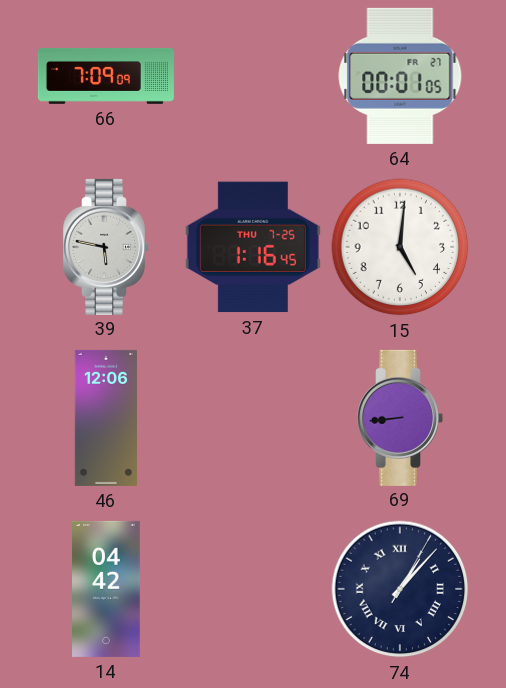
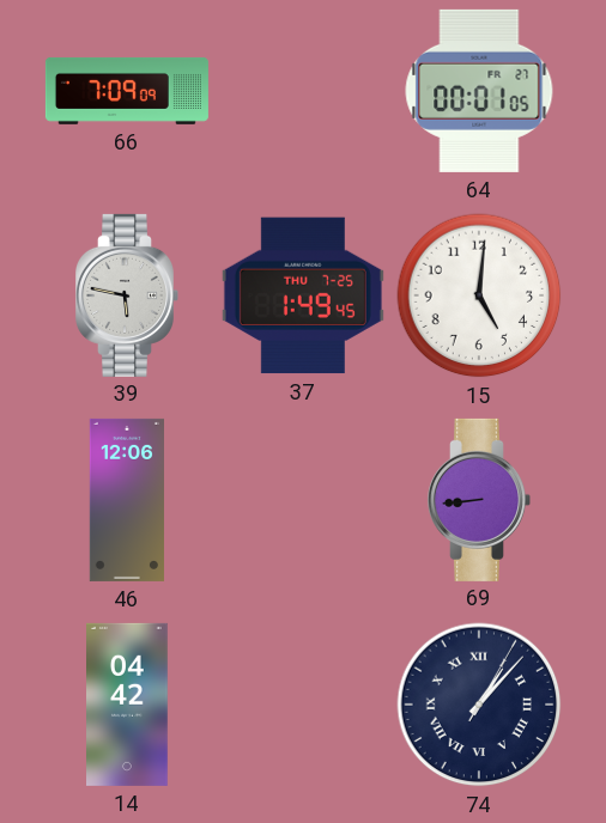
37: 1:16 -> 1:49
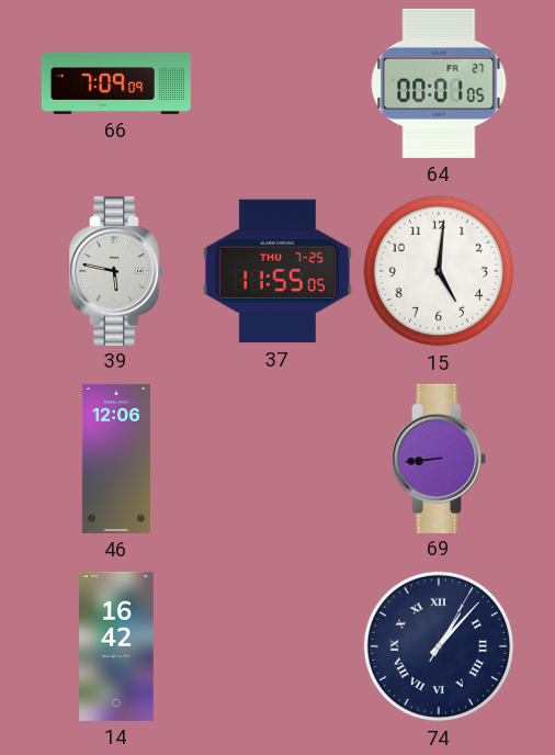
37: 1:49 -> 11:55
14: 04:42 -> 16:42
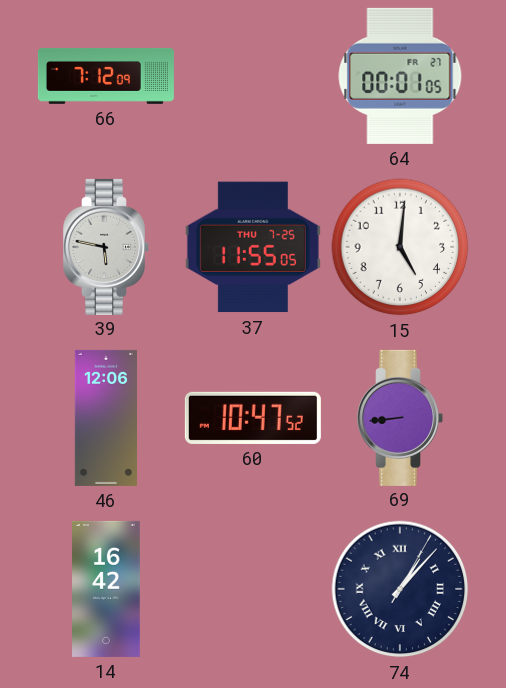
66: 7:09 -> 7:12
60: none -> 10:47
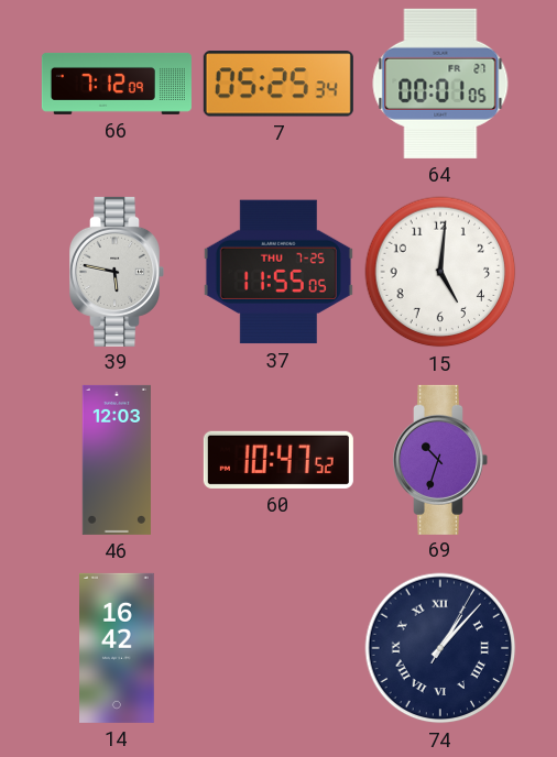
7: none -> 05:25
46: 12:06 -> 12:03
69: 8:44 -> 10:33
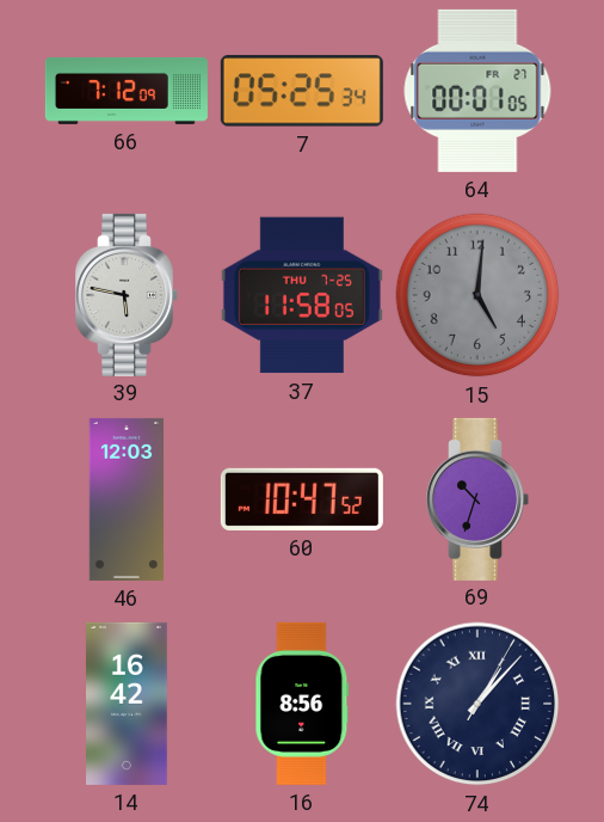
37: 11:55 -> 11:58
15 dial: white -> grey
16: none -> 8:56
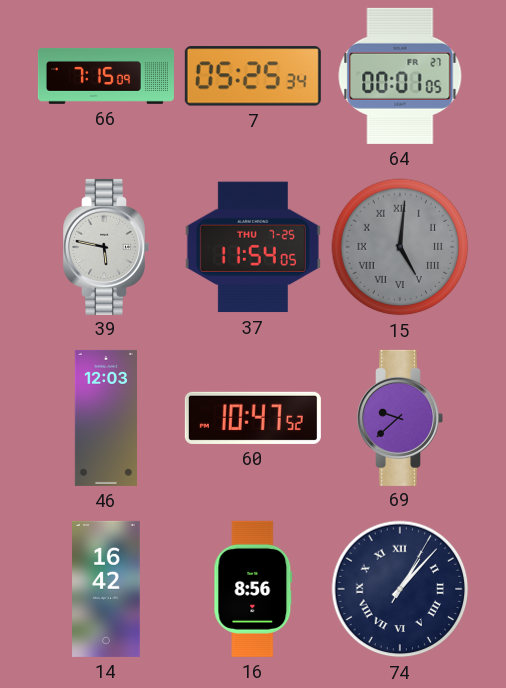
66: 7:12 -> 7:15
37: 11:58 -> 11:54
15 numerals: Arabic -> Roman
69: 10:33 -> 9:38
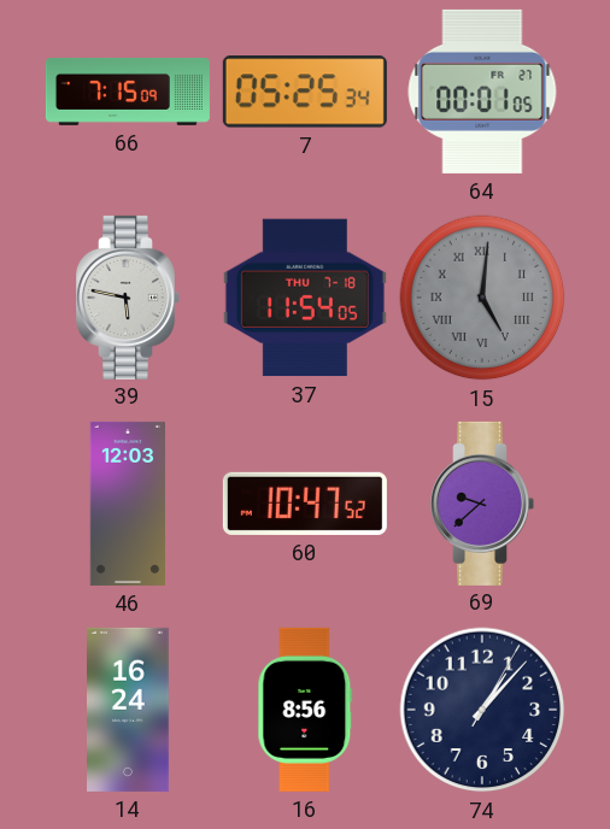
37 date: THU 7-25 -> THU 7-18
14: 16:42 -> 16:24
74 numerals: Roman -> Arabic
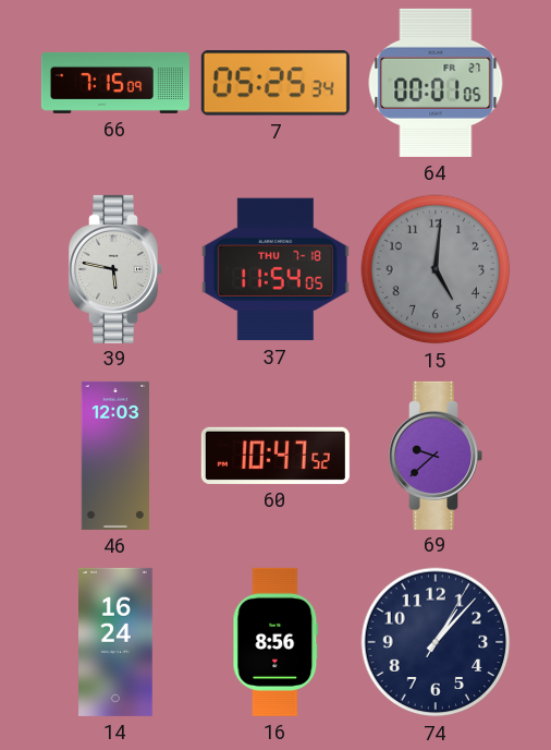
15 numerals: Roman -> Arabic
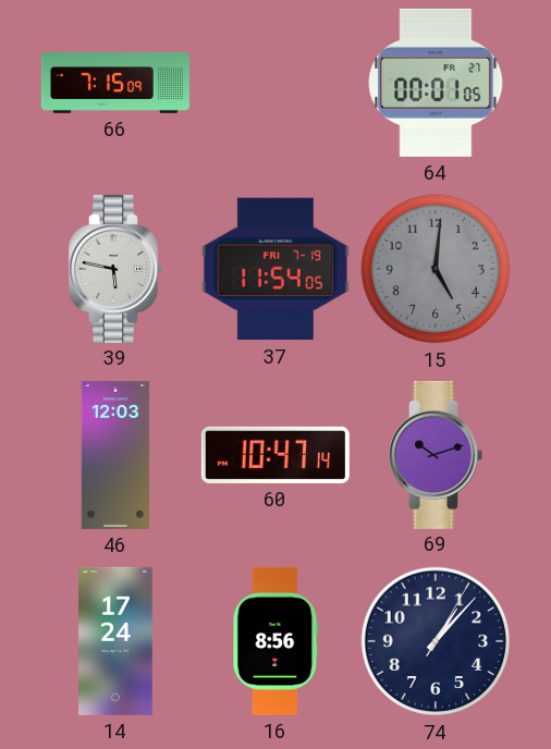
7: 05:25 -> none
37 date: THU 7-18 -> FRI 7-19
60: 10:47:52 -> 10:47:14
69: 9:38 -> 10:12
14: 16:24 -> 17:24
